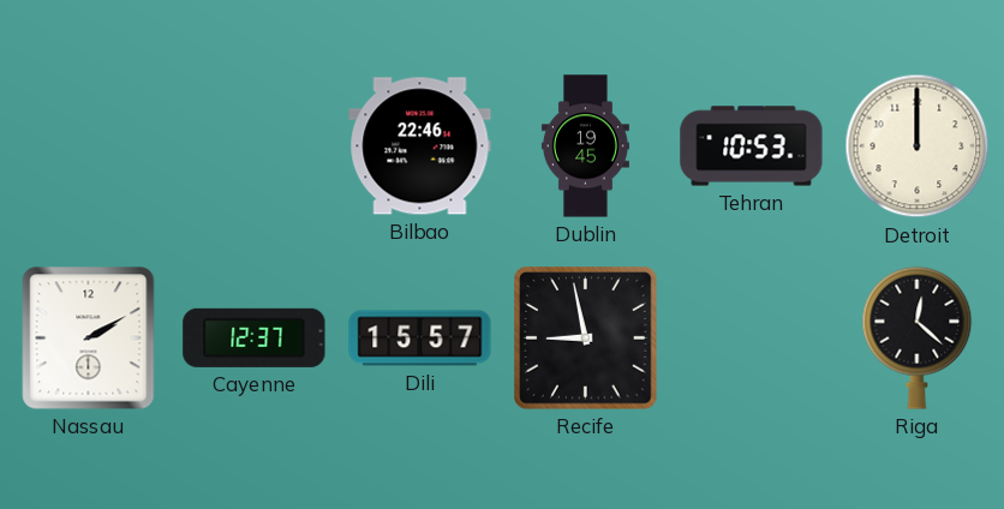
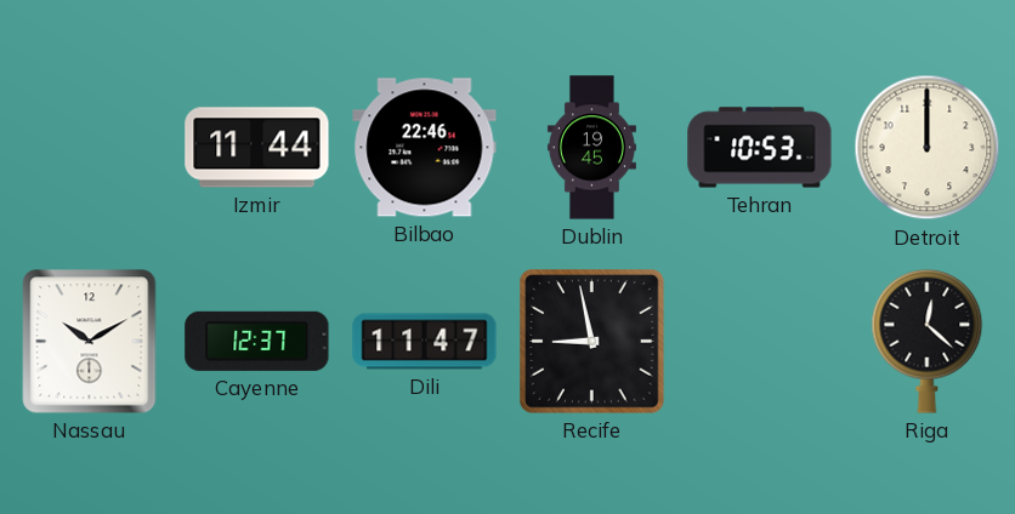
Izmir: none -> 11:44
Nassau: 2:10 -> 10:10
Dili: 15:57 -> 11:47
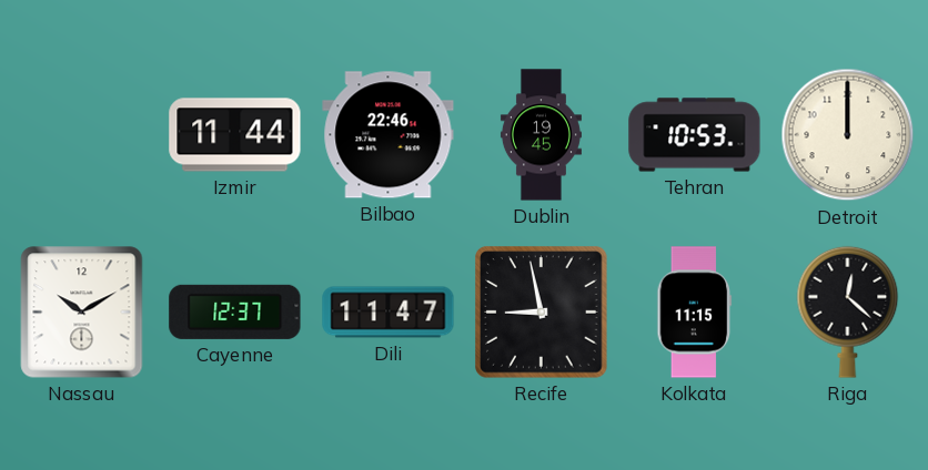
Kolkata: none -> 11:15
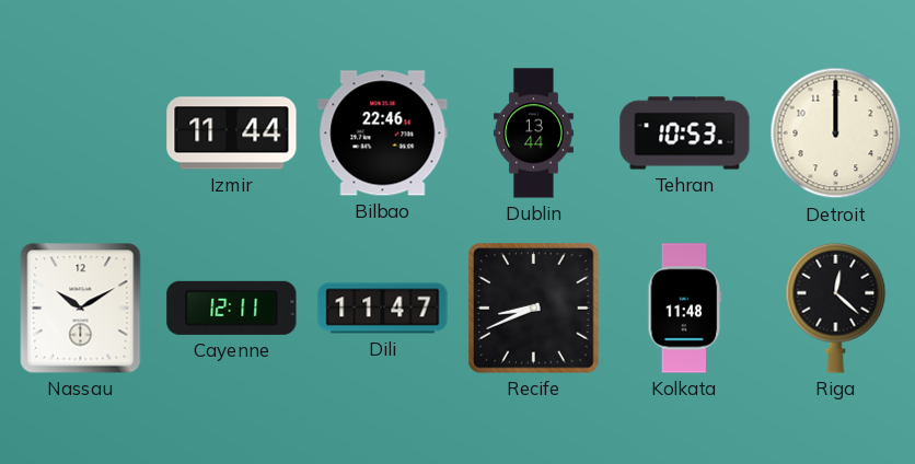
Dublin: 19:45 -> 13:44
Cayenne: 12:37 -> 12:11
Recife: 8:58 -> 8:41
Kolkata: 11:15 -> 11:48
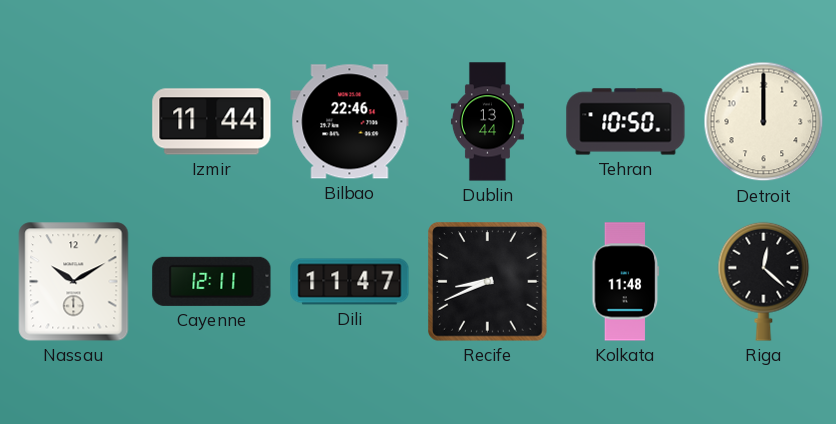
Tehran: 10:53 -> 10:50
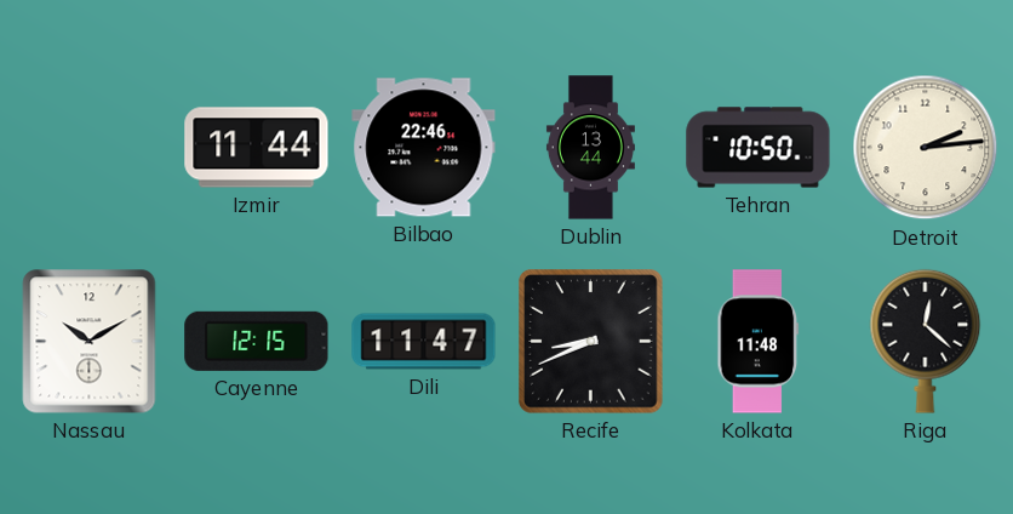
Detroit: 12:00 -> 2:14
Cayenne: 12:11 -> 12:15
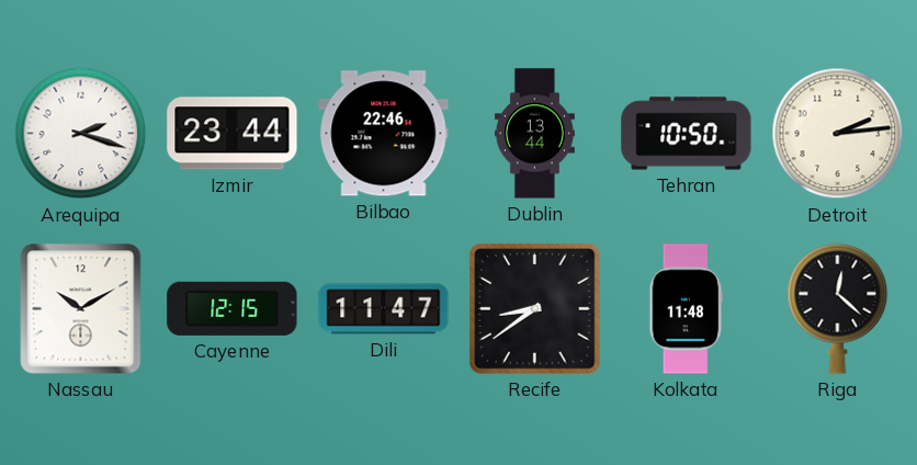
Arequipa: none -> 2:18
Izmir: 11:44 -> 23:44
Recife: 8:41 -> 8:39
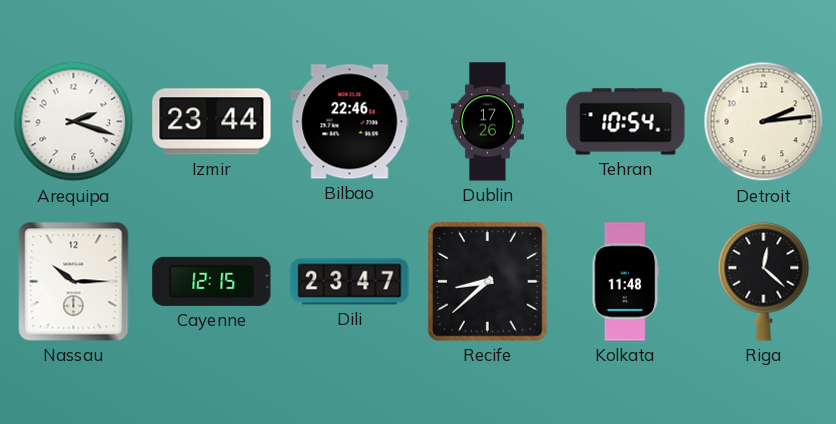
Dublin: 13:44 -> 17:26
Tehran: 10:50 -> 10:54
Nassau: 10:10 -> 10:15
Dili: 11:47 -> 23:47
Recife: 8:39 -> 8:38
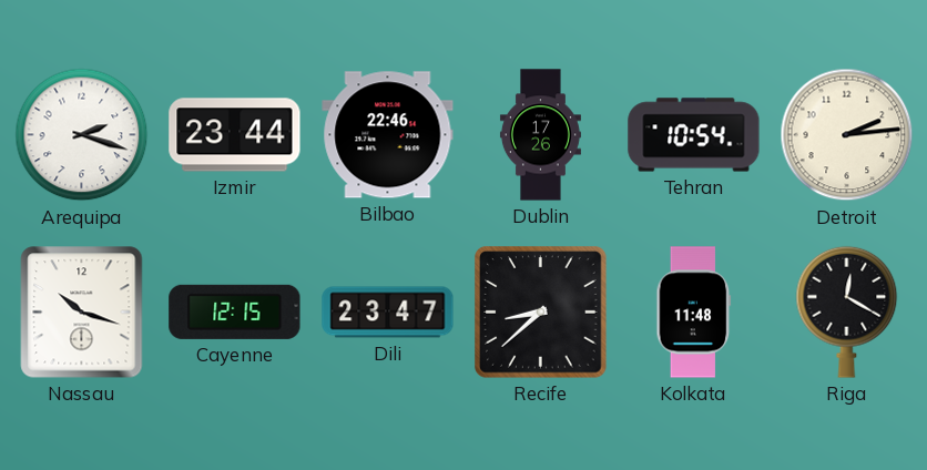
Nassau: 10:15 -> 10:18
Riga: 12:22 -> 12:20
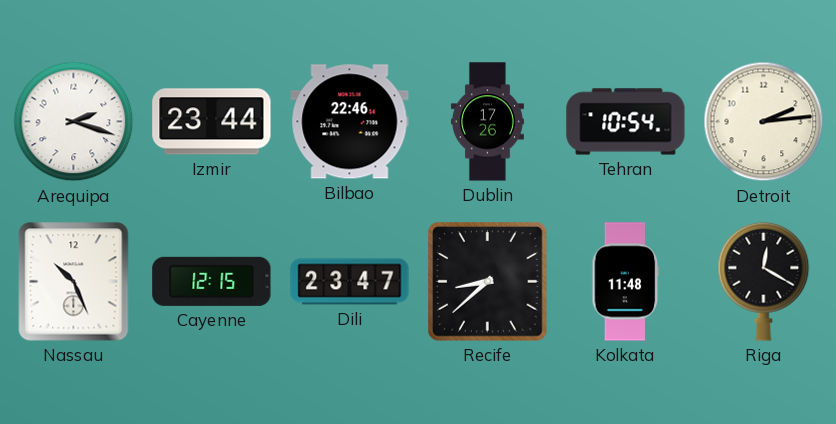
Nassau: 10:18 -> 10:26
